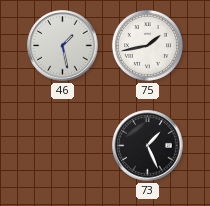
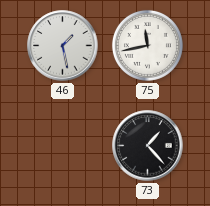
75: 1:43 -> 11:43
73: 1:26 -> 1:23
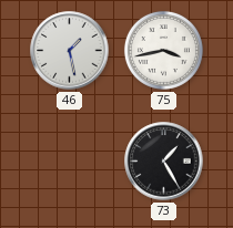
75: 11:43 -> 3:43
73: 1:23 -> 1:25
